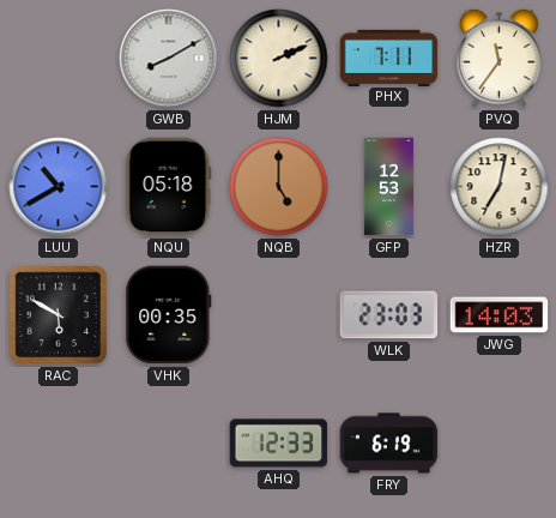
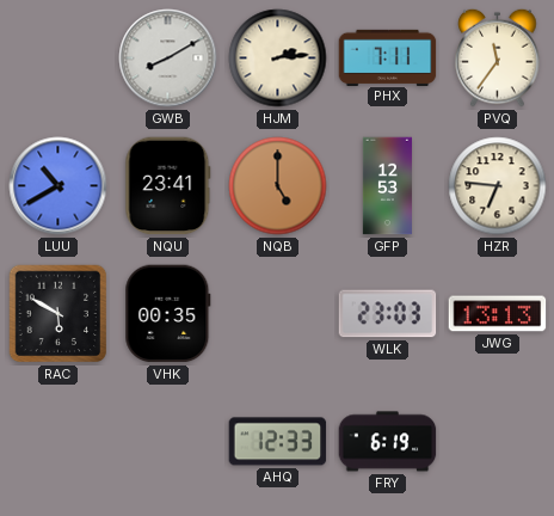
HJM: 2:11 -> 2:14
NQU: 05:18 -> 23:41
HZR: 7:02 -> 6:46
JWG: 14:03 -> 13:13
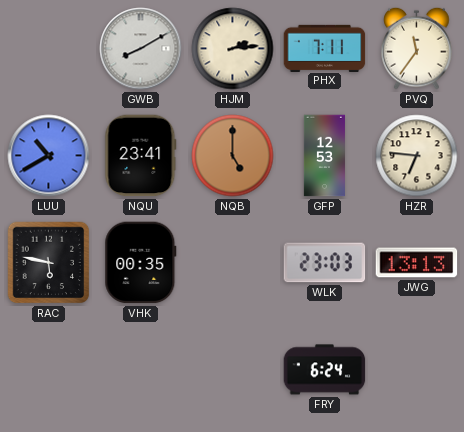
RAC: 5:50 -> 5:47
AHQ: 12:33 -> none
FRY: 6:19 -> 6:24
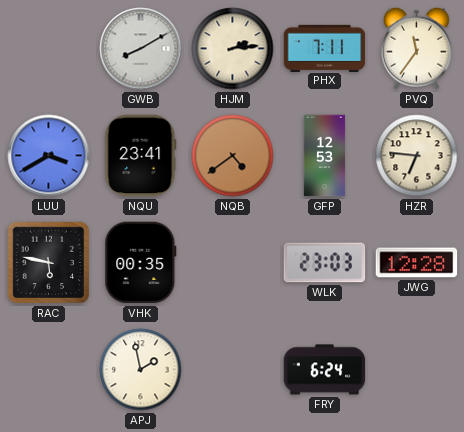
LUU: 10:40 -> 3:40
NQB: 5:00 -> 4:39
JWG: 13:13 -> 12:28
APJ: none -> 1:58
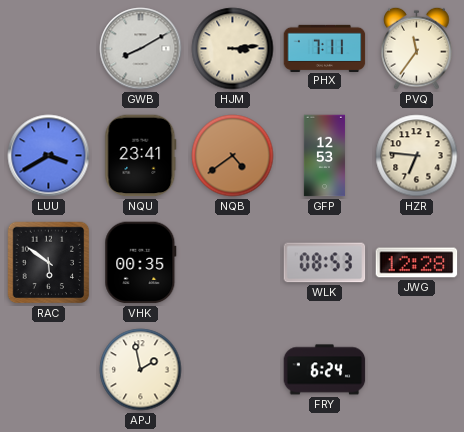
HJM: 2:14 -> 3:14
RAC: 5:47 -> 5:51
WLK: 23:03 -> 08:53
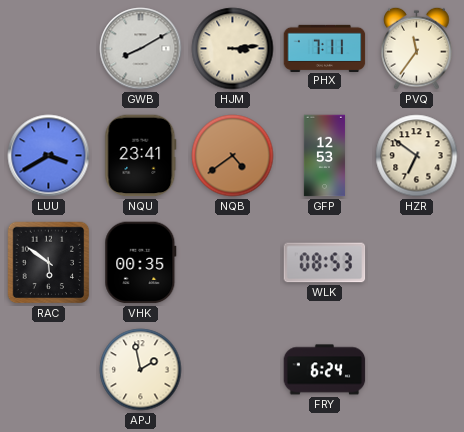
HZR: 6:46 -> 6:51
JWG: 12:28 -> none
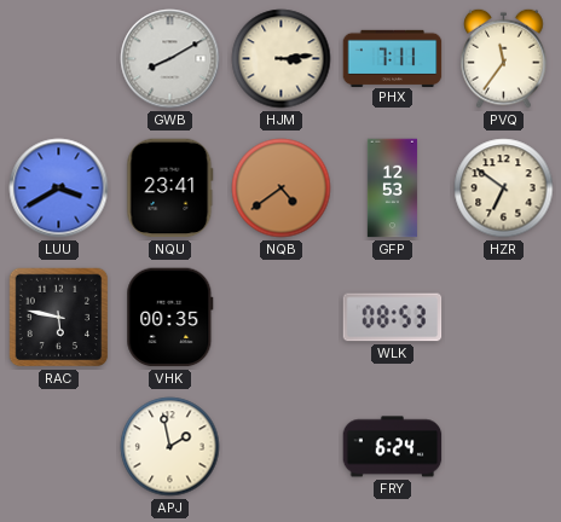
RAC: 5:51 -> 5:47
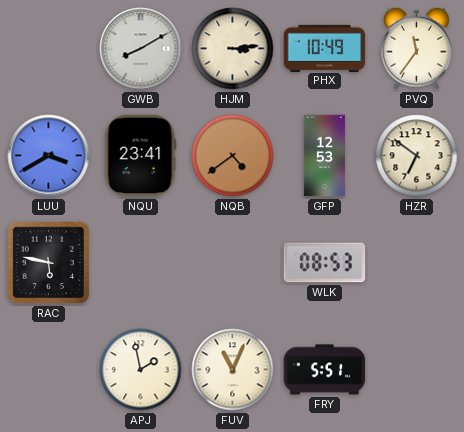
PHX: 7:11 -> 10:49
VHK: 00:35 -> none
FUV: none -> 11:04
FRY: 6:24 -> 5:51
